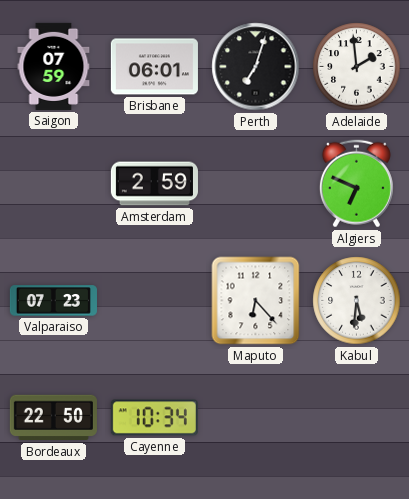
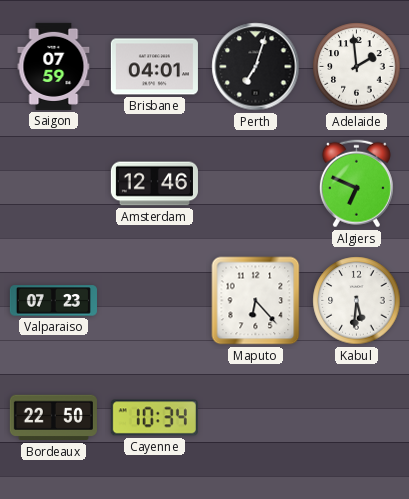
Brisbane: 06:01 -> 04:01
Amsterdam: 2:59 -> 12:46
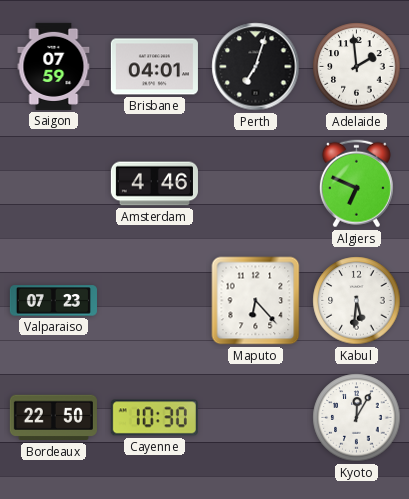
Amsterdam: 12:46 -> 4:46
Cayenne: 10:34 -> 10:30
Kyoto: none -> 12:05
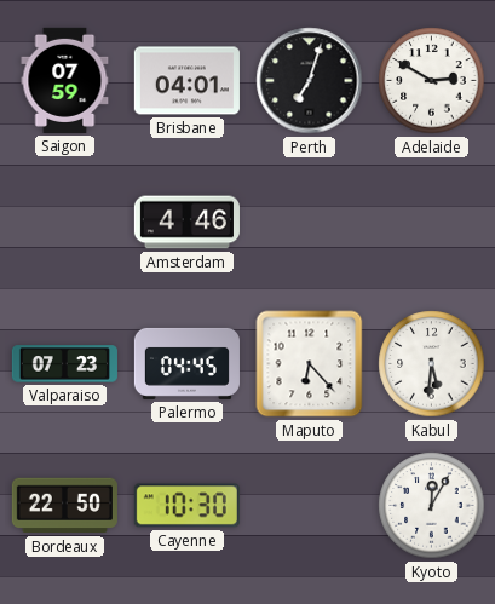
Adelaide: 1:59 -> 2:50
Algiers: 6:49 -> none
Palermo: none -> 04:45
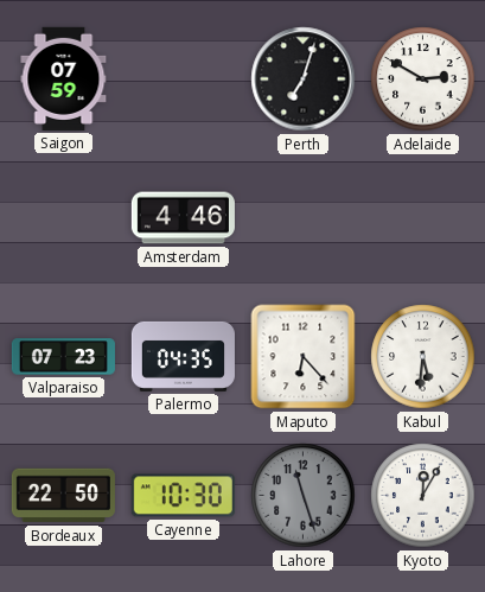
Brisbane: 04:01 -> none
Palermo: 04:45 -> 04:35
Lahore: none -> 11:27
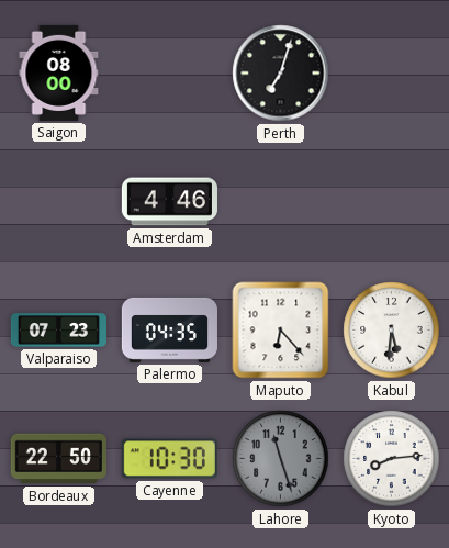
Saigon: 07:59 -> 08:00
Adelaide: 2:50 -> none
Kyoto: 12:05 -> 8:14
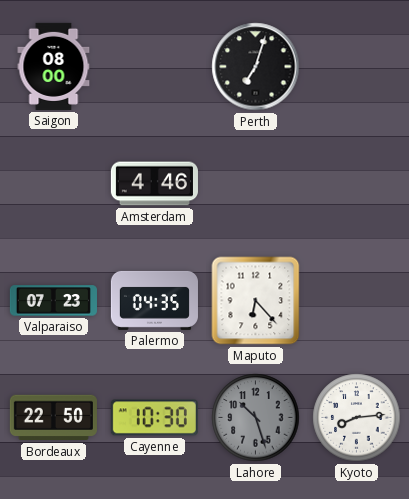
Kabul: 5:31 -> none
Lahore: 11:27 -> 10:27
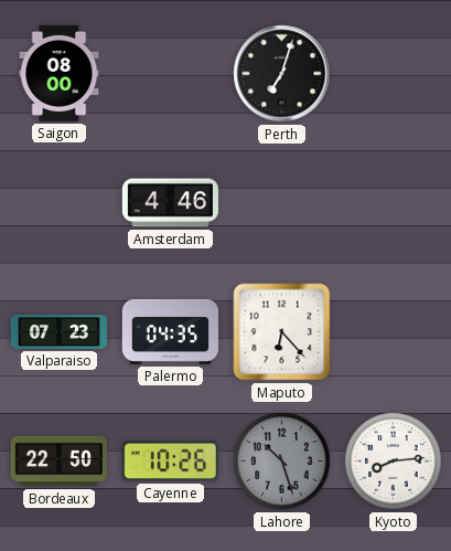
Cayenne: 10:30 -> 10:26
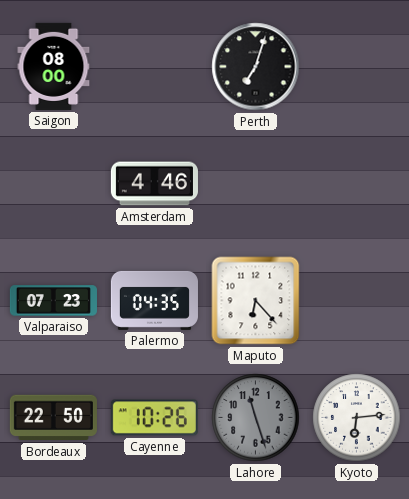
Lahore: 10:27 -> 11:27
Kyoto: 8:14 -> 6:14
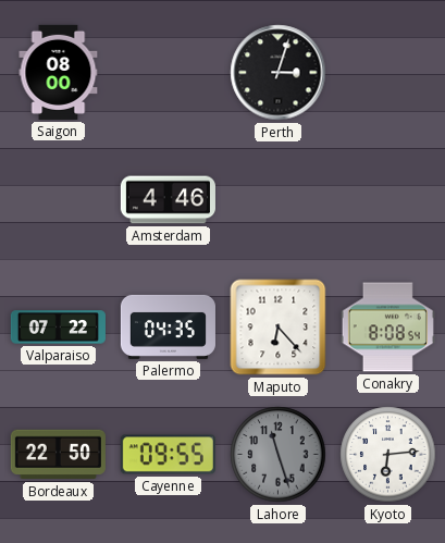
Perth: 7:03 -> 3:03
Valparaiso: 07:23 -> 07:22
Conakry: none -> 8:08
Cayenne: 10:26 -> 09:55
